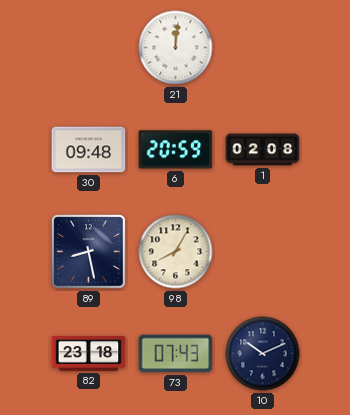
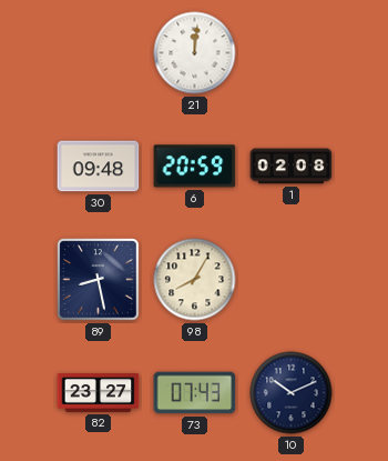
82: 23:18 -> 23:27
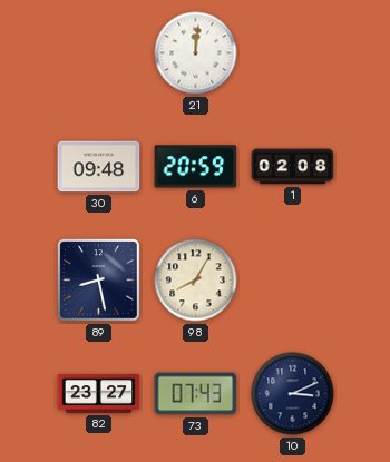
10: 10:11 -> 3:11
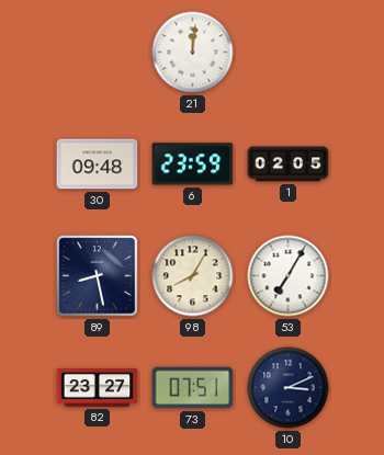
6: 20:59 -> 23:59
1: 02:08 -> 02:05
53: none -> 7:05
73: 07:43 -> 07:51
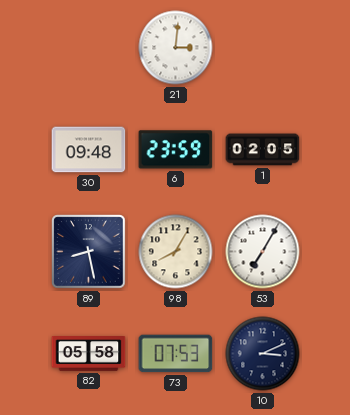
21: 12:01 -> 3:01
82: 23:27 -> 05:58
73: 07:51 -> 07:53
